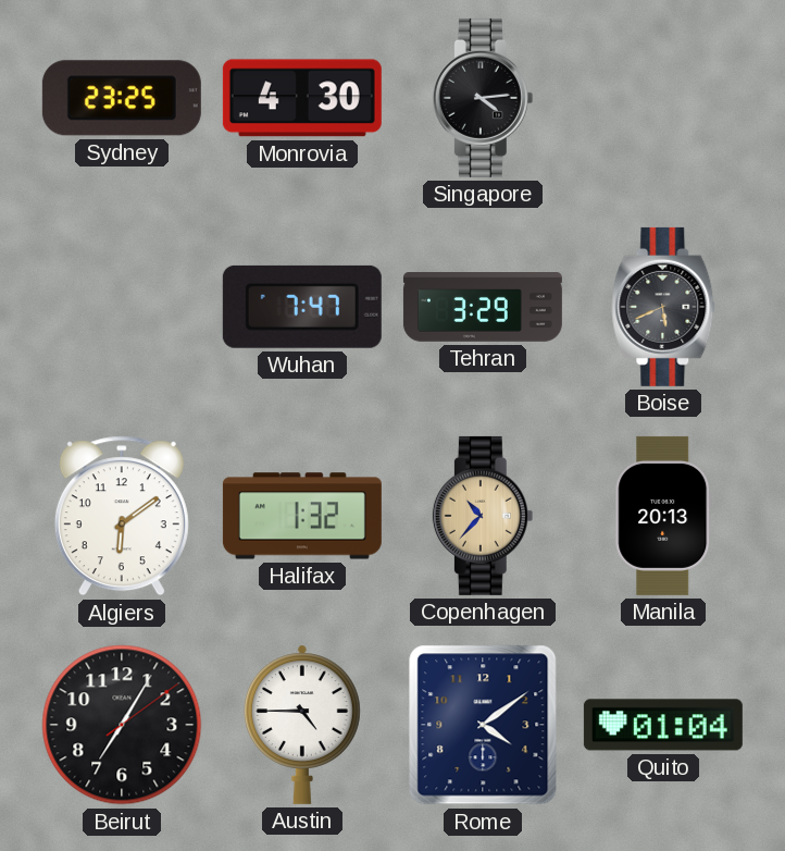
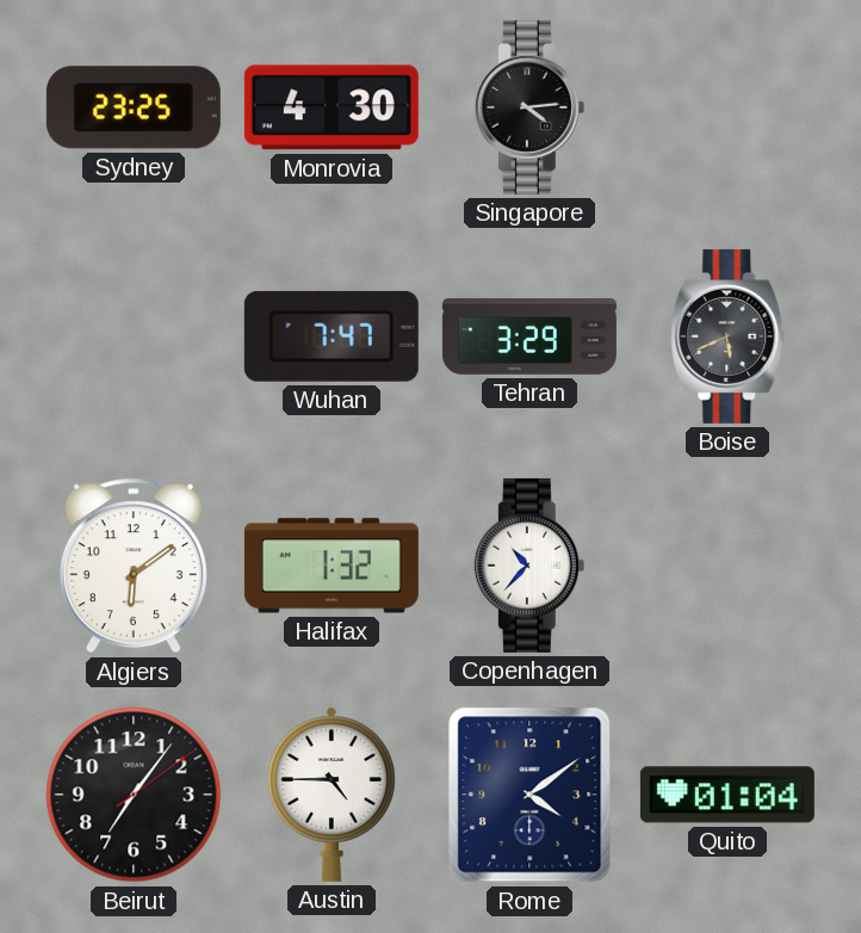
Copenhagen dial: champagne -> white
Manila: 20:13 -> none
Beirut: 7:05 -> 7:06
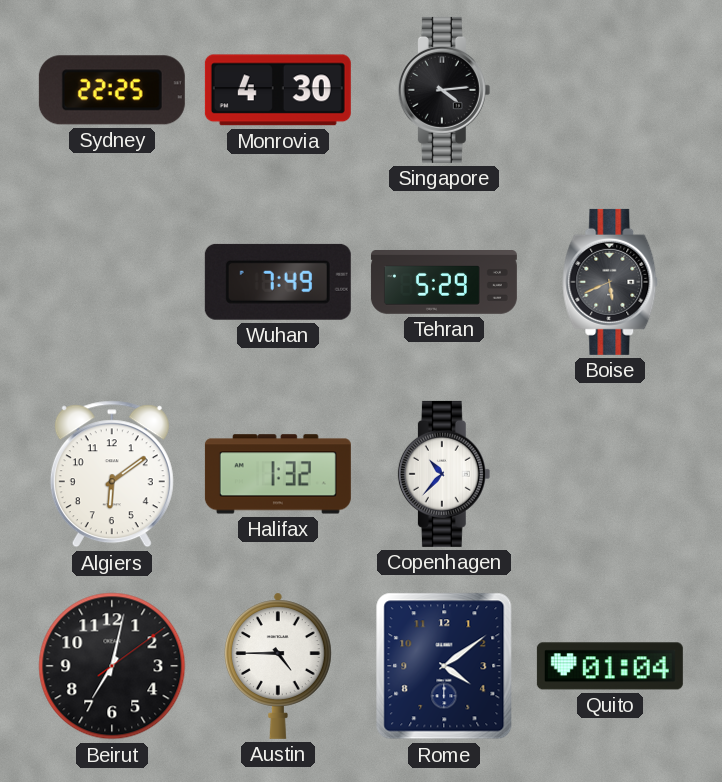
Sydney: 23:25 -> 22:25
Wuhan: 7:47 -> 7:49
Tehran: 3:29 -> 5:29
Beirut: 7:06 -> 7:02
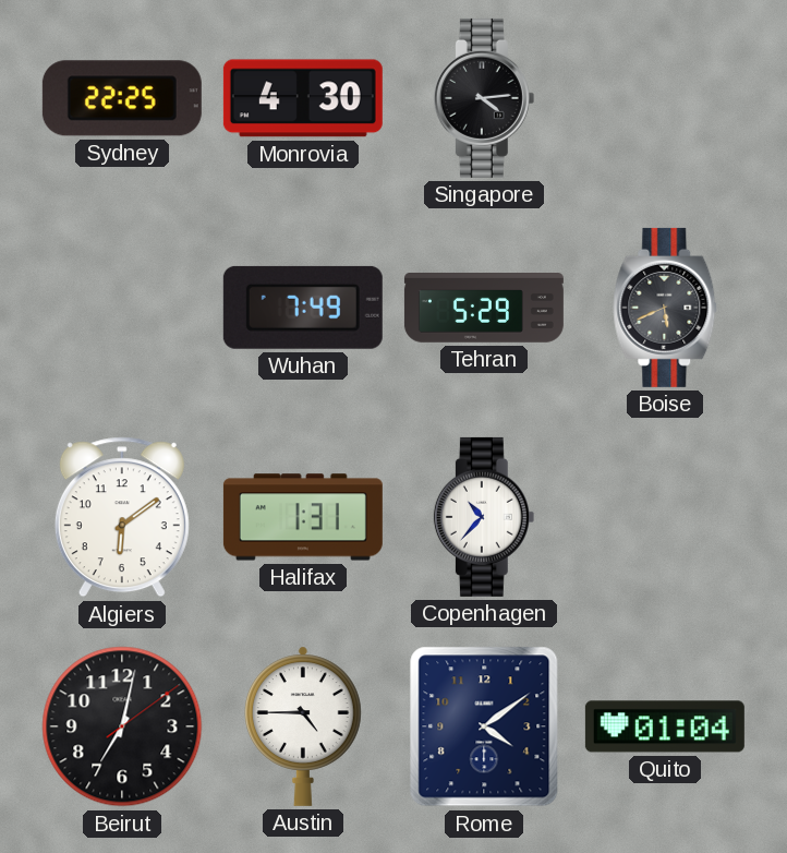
Halifax: 1:32 -> 1:31
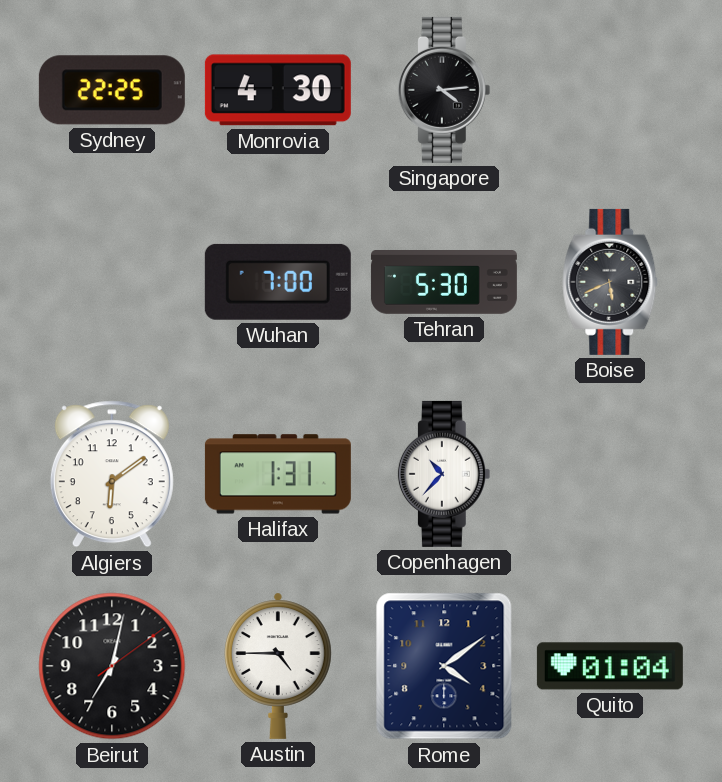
Wuhan: 7:49 -> 7:00
Tehran: 5:29 -> 5:30
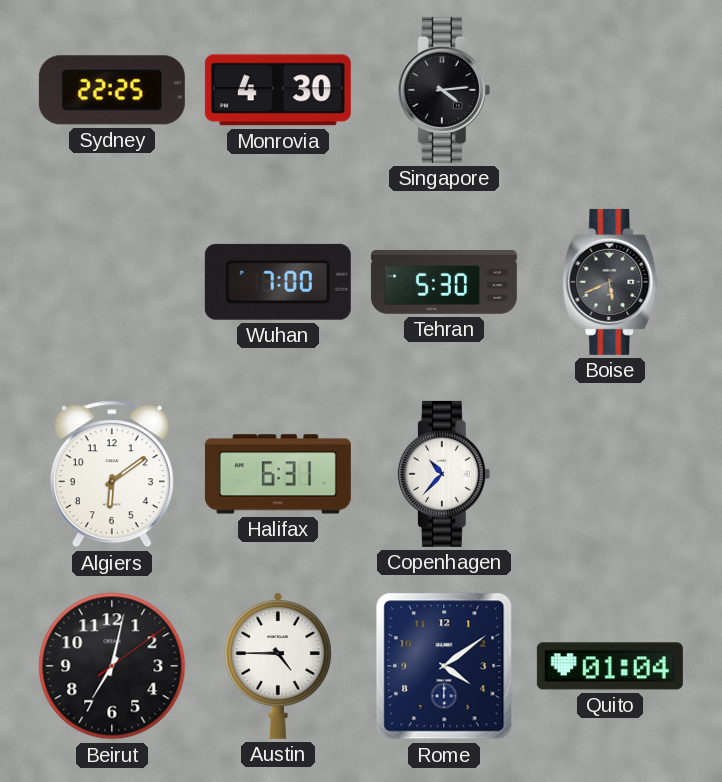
Halifax: 1:31 -> 6:31
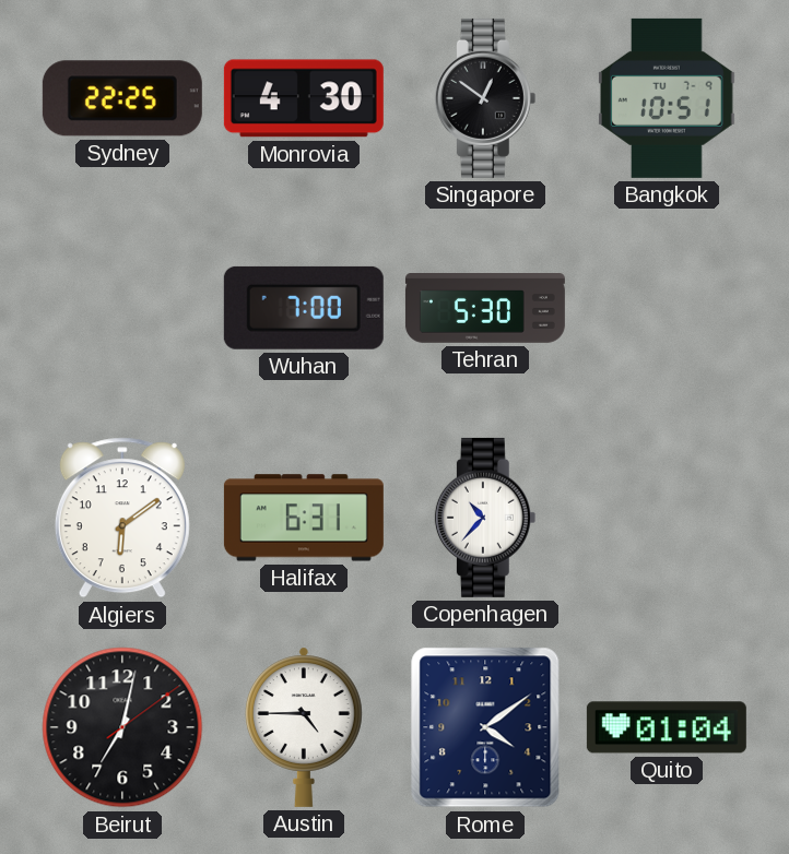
Singapore: 4:14 -> 12:51
Bangkok: none -> 10:51
Boise: 5:41 -> none
